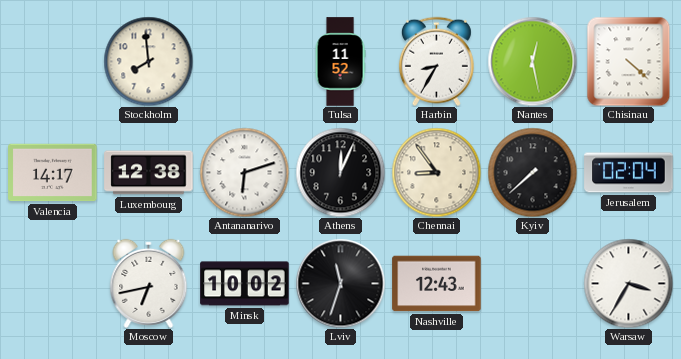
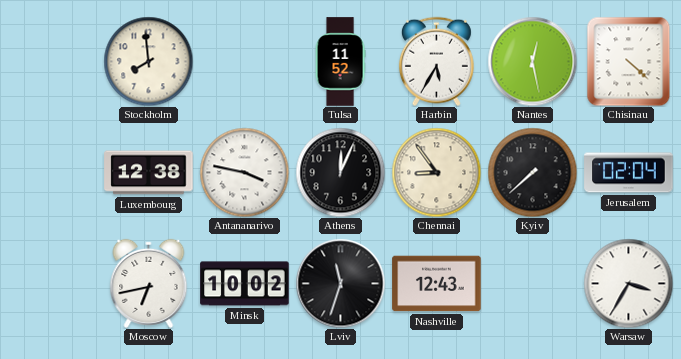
Harbin: 8:35 -> 5:35
Valencia: 14:17 -> none
Antananarivo: 6:12 -> 3:47
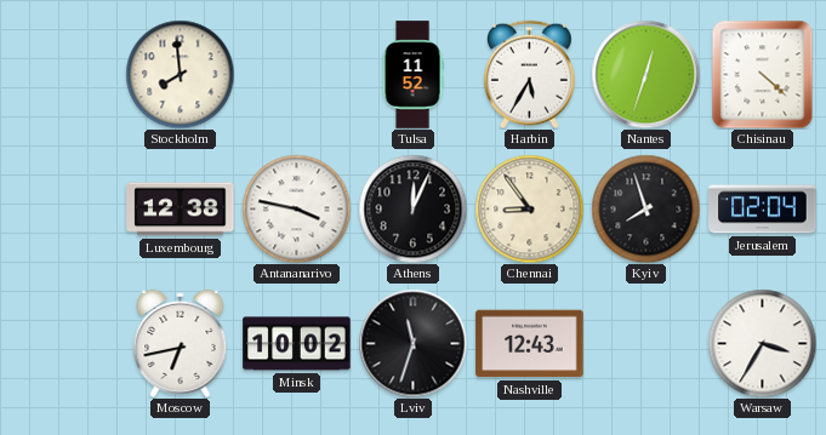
Nantes: 12:28 -> 12:33
Kyiv: 7:38 -> 7:57
